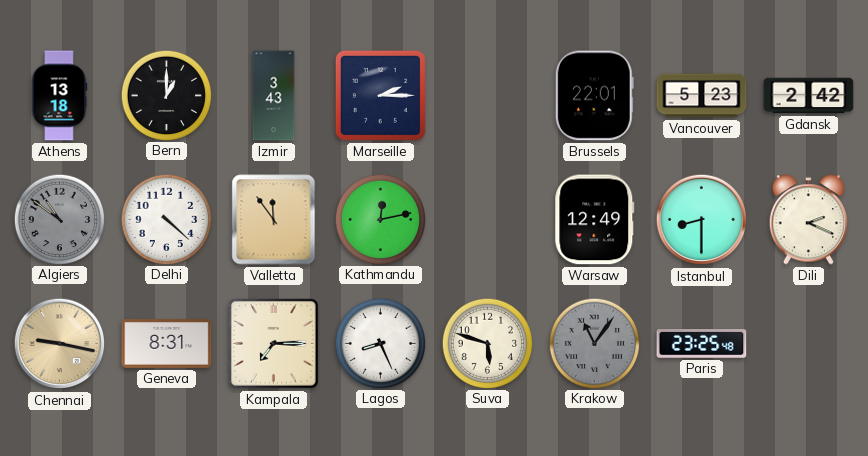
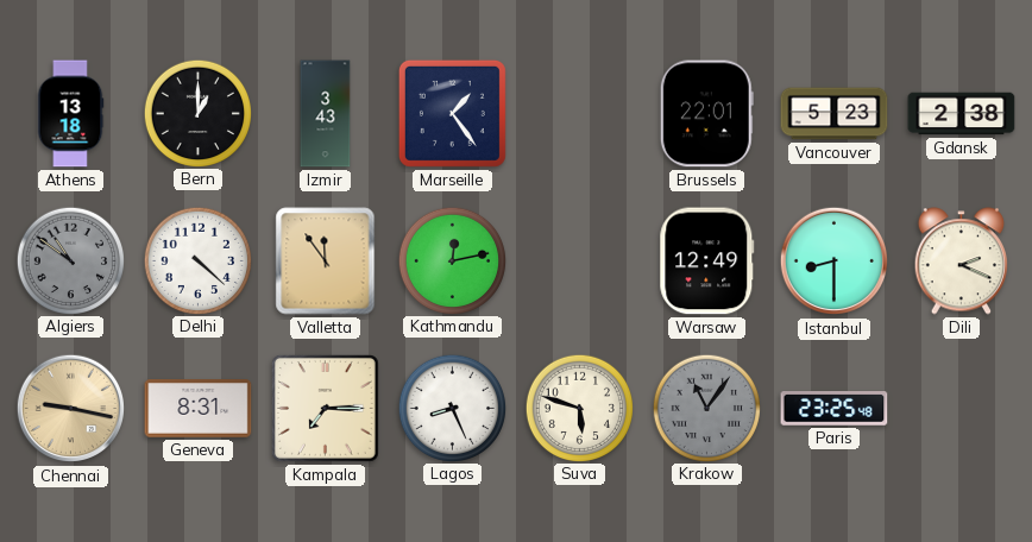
Marseille: 2:15 -> 1:24
Gdansk: 2:42 -> 2:38
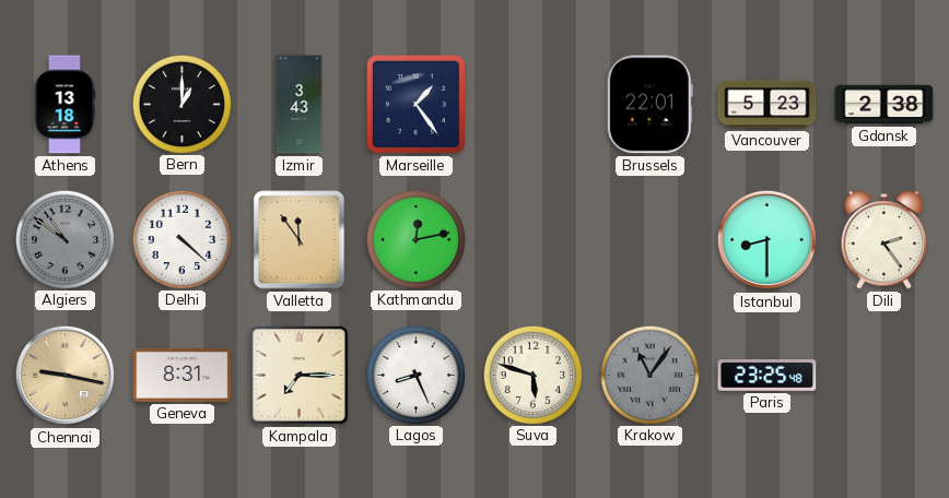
Warsaw: 12:49 -> none
Dili: 2:19 -> 2:24
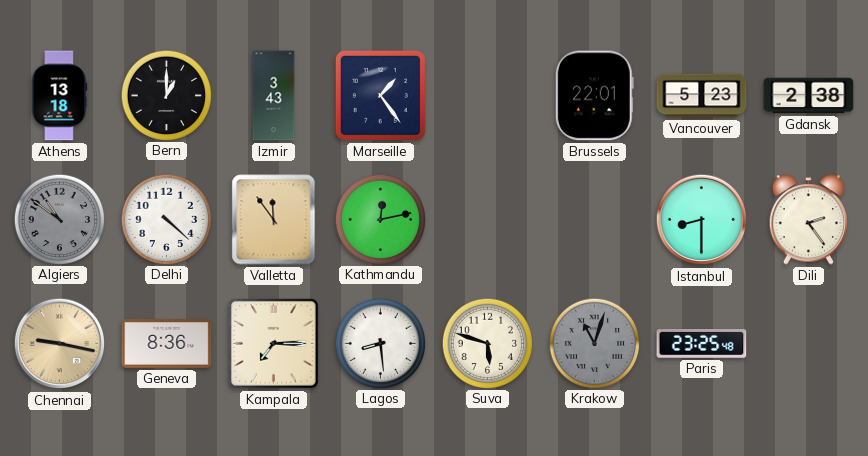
Geneva: 8:31 -> 8:36
Lagos: 8:26 -> 8:29
Krakow: 11:06 -> 11:03
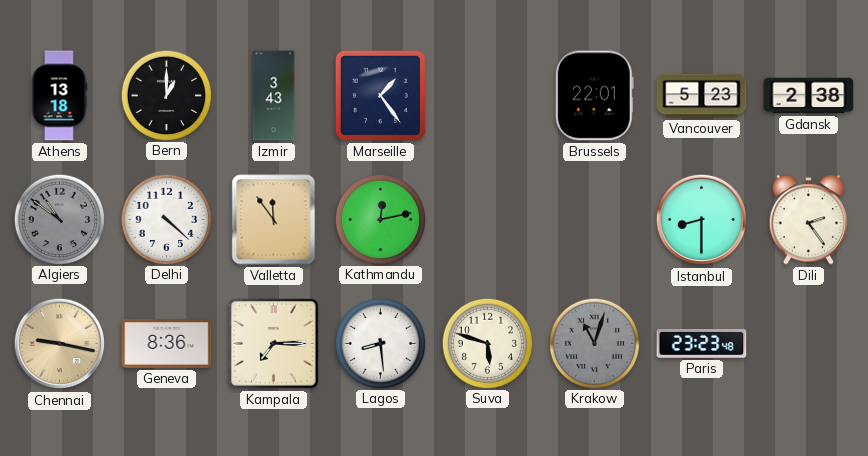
Paris: 23:25 -> 23:23
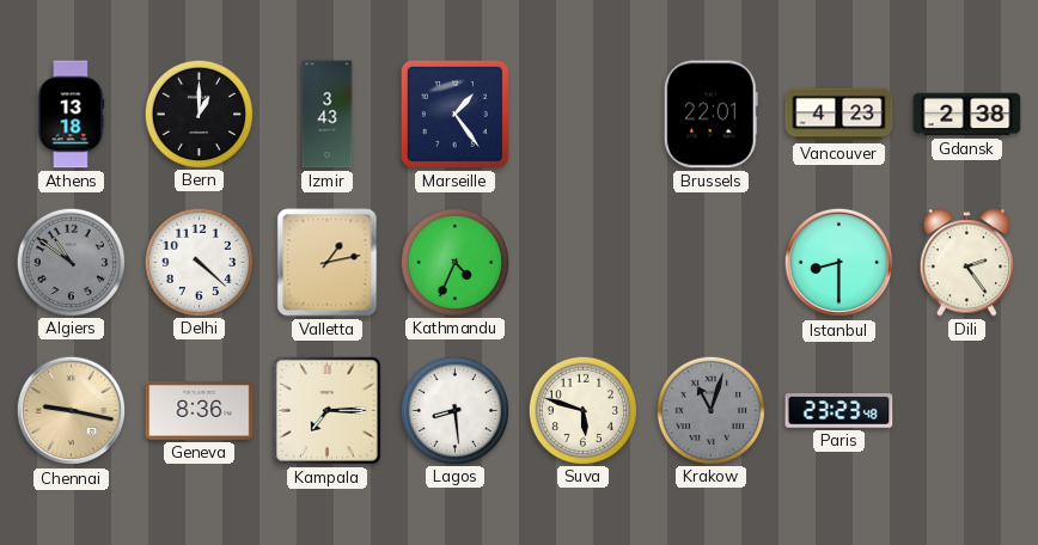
Vancouver: 5:23 -> 4:23
Valletta: 11:54 -> 1:13
Kathmandu: 12:13 -> 4:34
